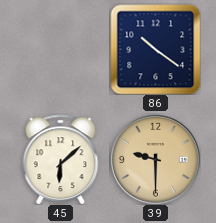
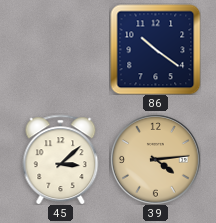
45: 6:08 -> 3:08
39: 9:30 -> 4:14
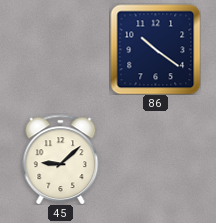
45: 3:08 -> 9:08
39: 4:14 -> none
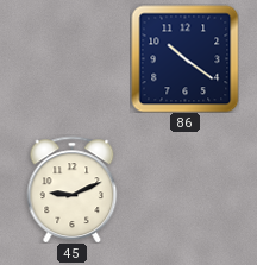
45: 9:08 -> 9:11
